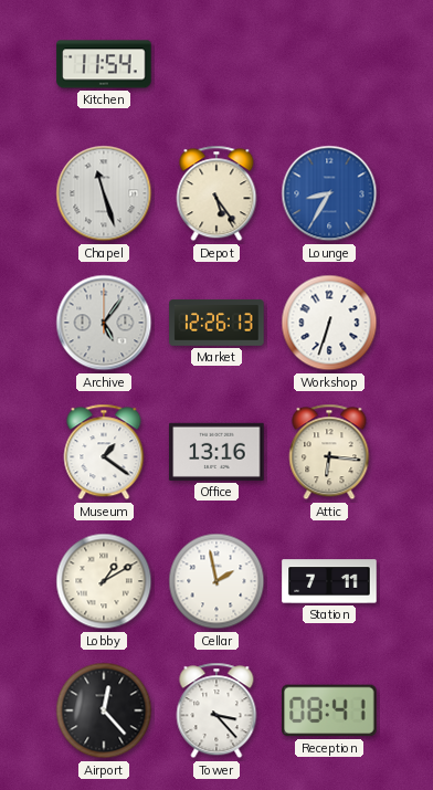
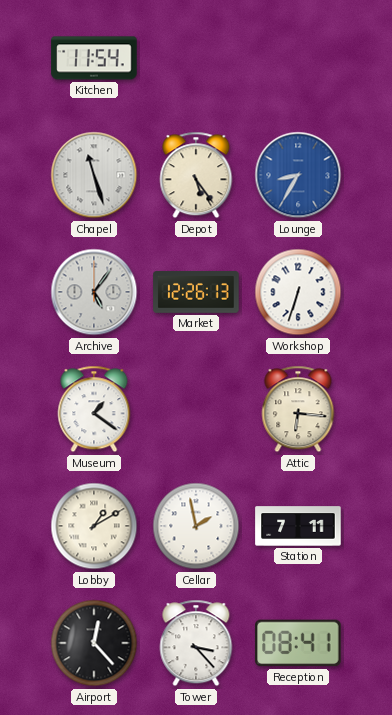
Office: 13:16 -> none
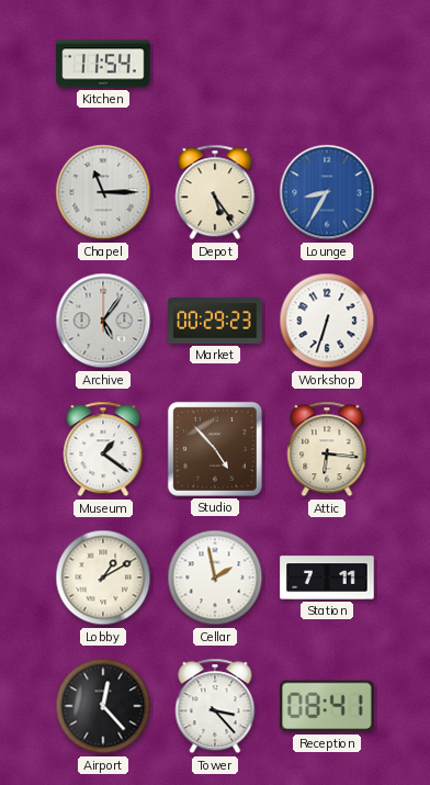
Chapel: 11:27 -> 11:15
Market: 12:26 -> 00:29
Studio: none -> 4:53
